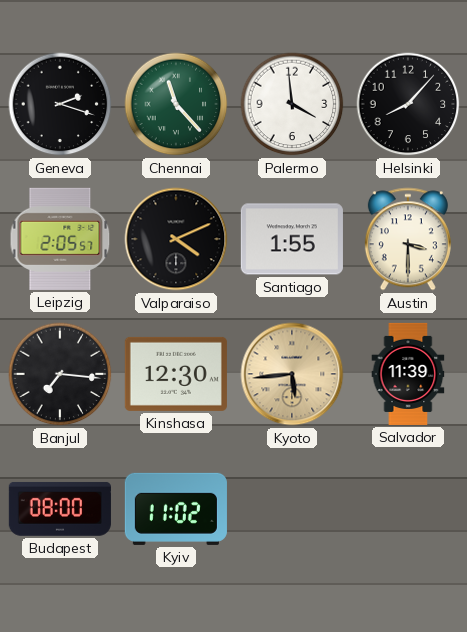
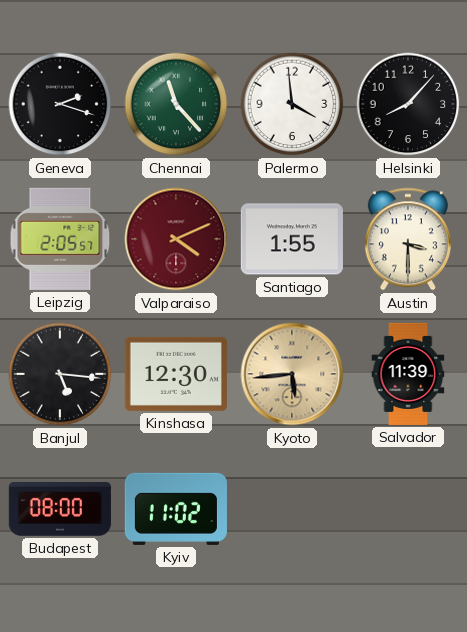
Valparaiso dial: black -> burgundy
Banjul: 7:16 -> 5:16
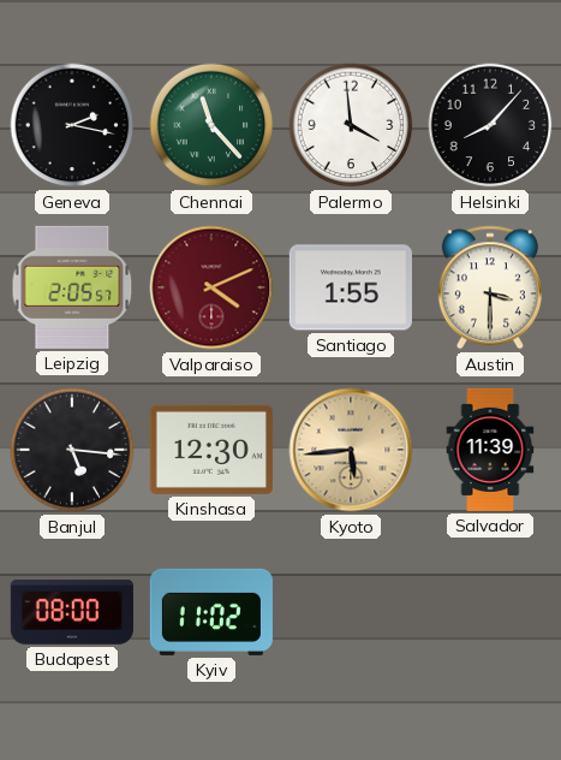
Geneva: 2:18 -> 2:17
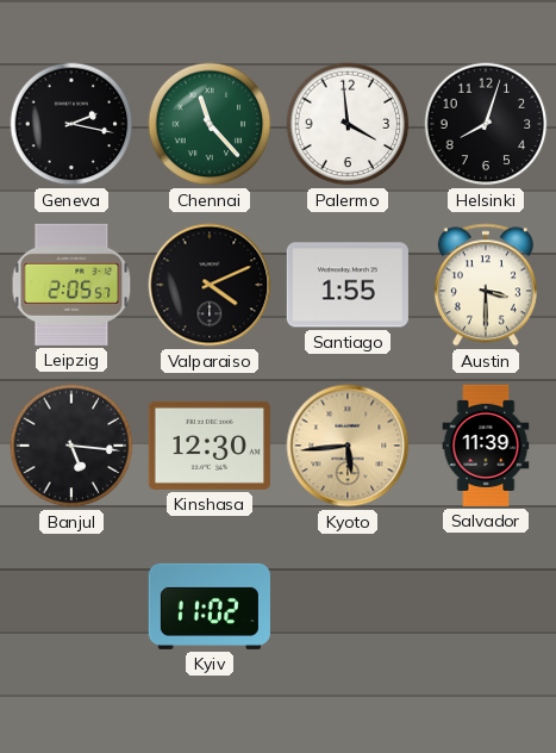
Helsinki: 8:07 -> 8:03
Valparaiso dial: burgundy -> black
Budapest: 08:00 -> none
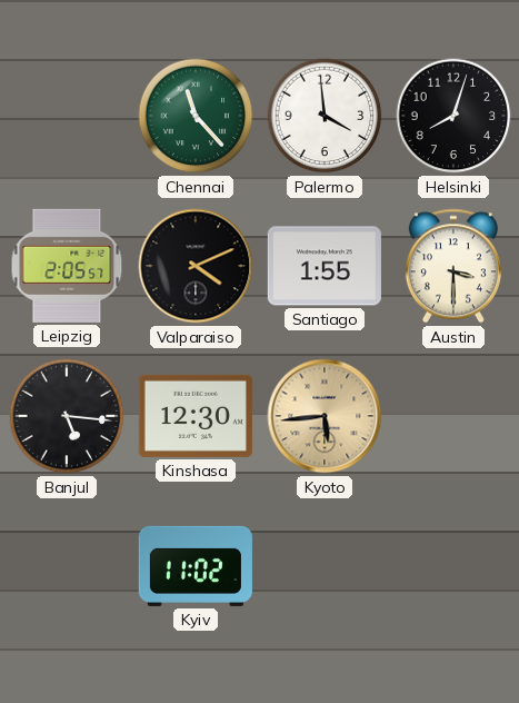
Geneva: 2:17 -> none
Salvador: 11:39 -> none
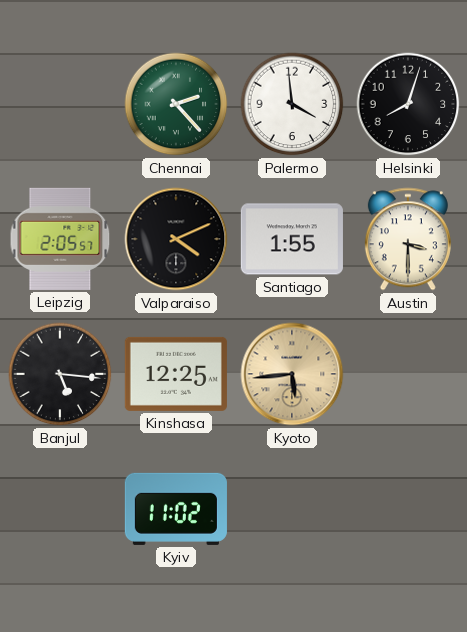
Chennai: 11:23 -> 2:23
Kinshasa: 12:30 -> 12:25
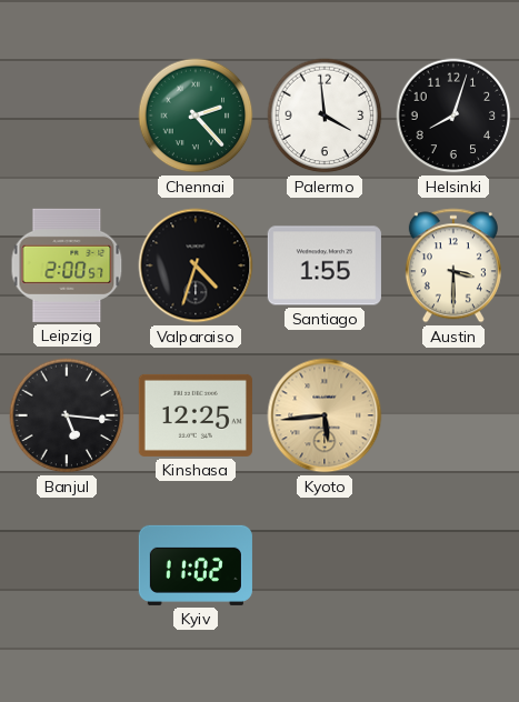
Leipzig: 2:05 -> 2:00
Valparaiso: 4:11 -> 4:33
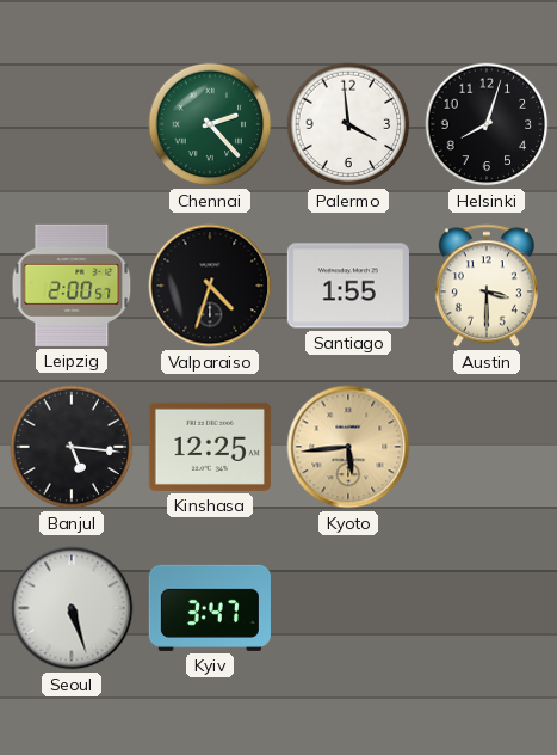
Seoul: none -> 5:27
Kyiv: 11:02 -> 3:47
